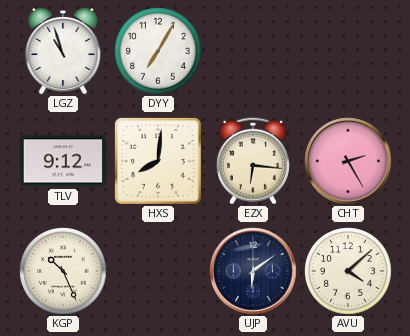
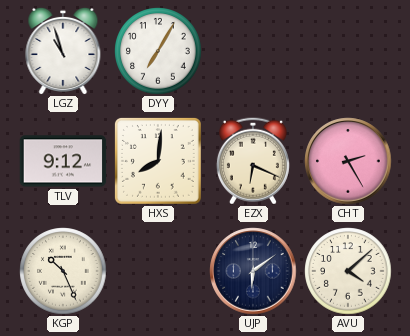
EZX: 6:16 -> 6:19
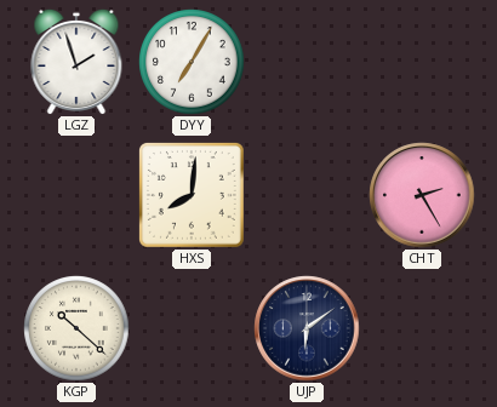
LGZ: 10:57 -> 1:57
TLV: 9:12 -> none
EZX: 6:19 -> none
KGP: 10:26 -> 10:22
AVU: 4:08 -> none
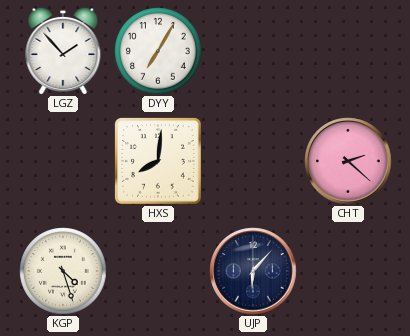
LGZ: 1:57 -> 1:53
CHT: 2:25 -> 2:22
KGP: 10:22 -> 4:27
UJP: 6:09 -> 6:07
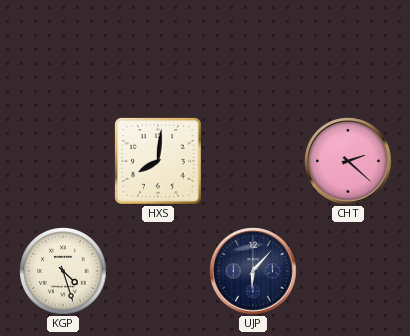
LGZ: 1:53 -> none
DYY: 7:05 -> none
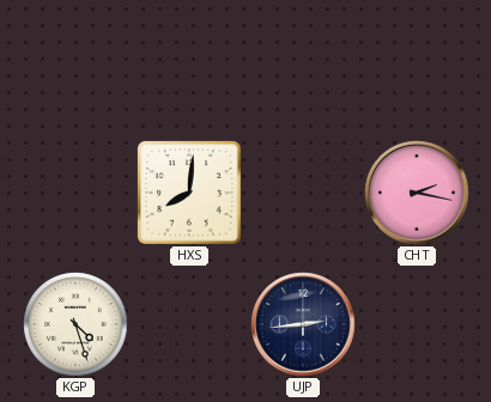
CHT: 2:22 -> 2:17
UJP: 6:07 -> 2:44
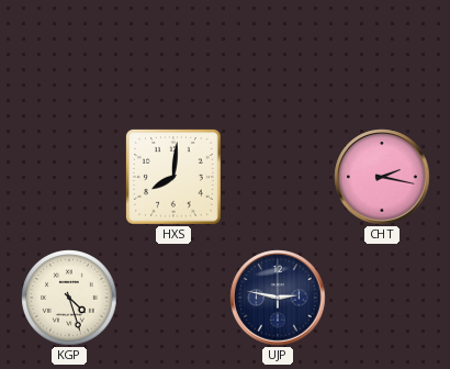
UJP: 2:44 -> 2:47
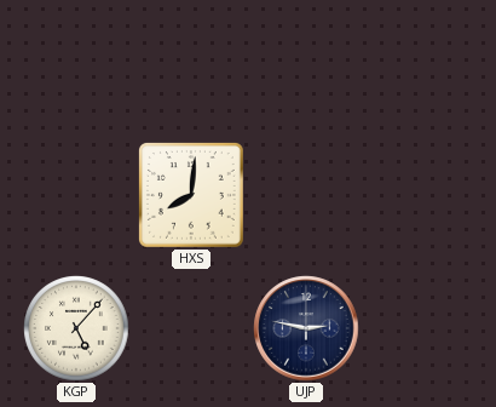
CHT: 2:17 -> none
KGP: 4:27 -> 5:07
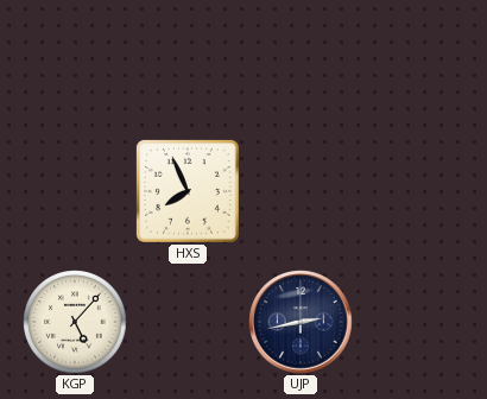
HXS: 8:01 -> 7:56
UJP: 2:47 -> 2:43
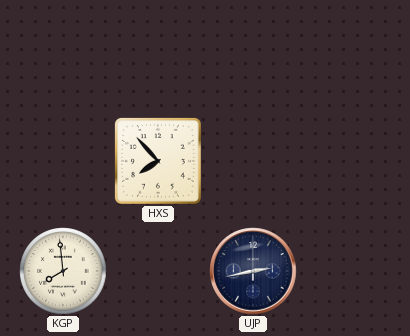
HXS: 7:56 -> 7:53
KGP: 5:07 -> 7:59
